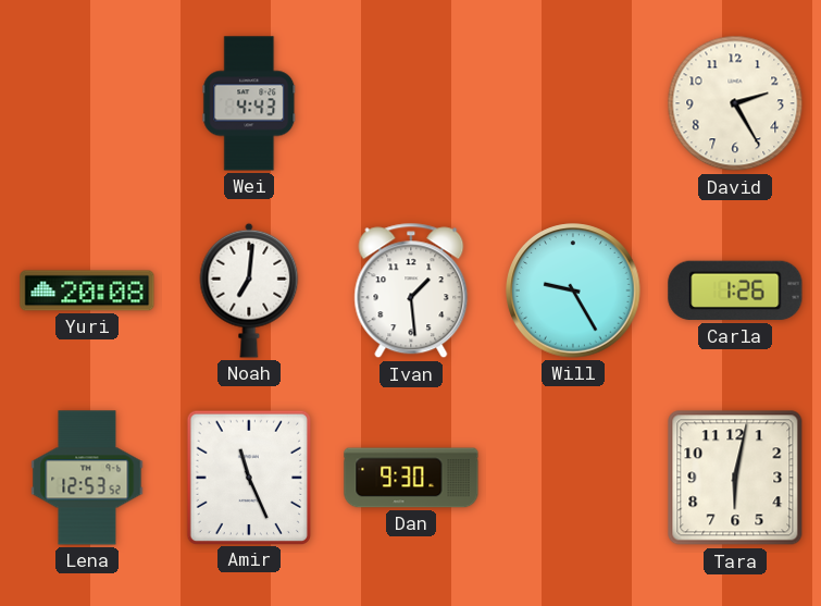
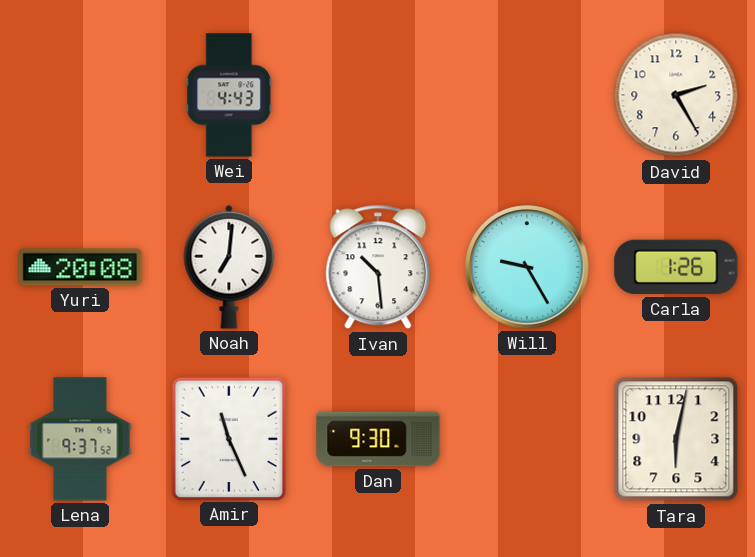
Ivan: 1:29 -> 10:29
Lena: 12:53 -> 9:37
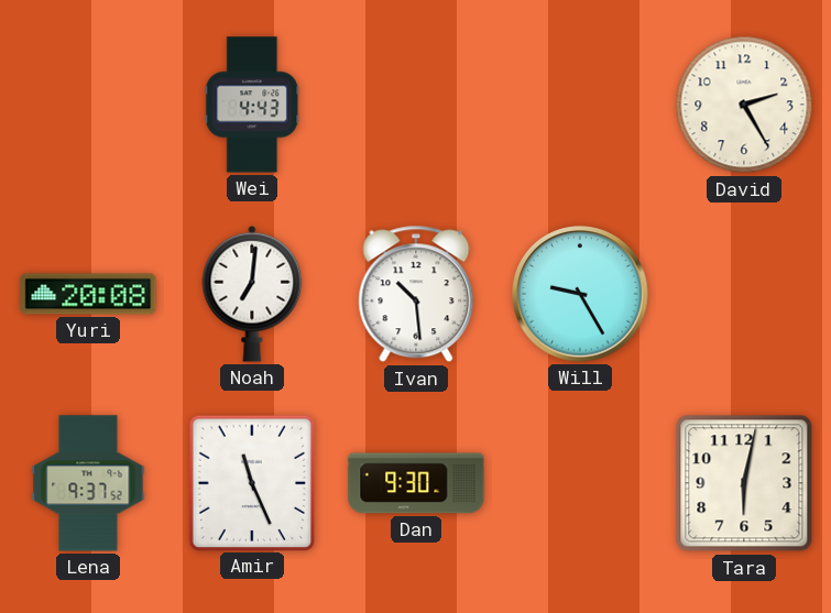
Carla: 1:26 -> none
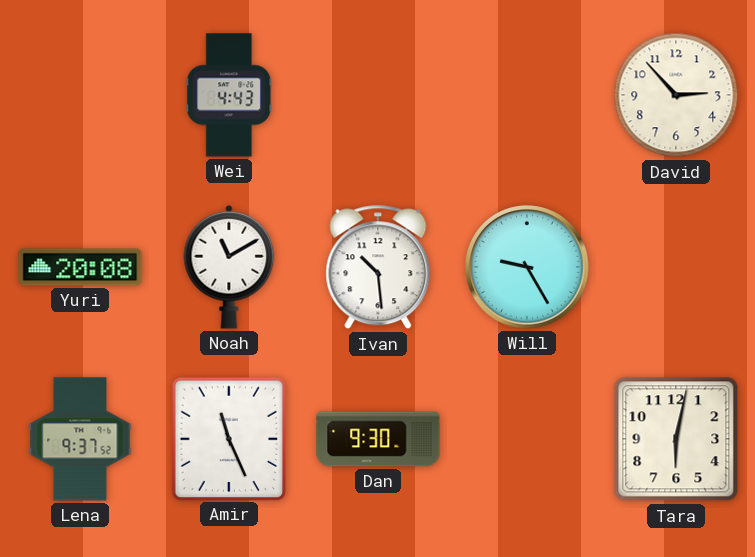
David: 2:25 -> 2:53
Noah: 7:01 -> 11:10
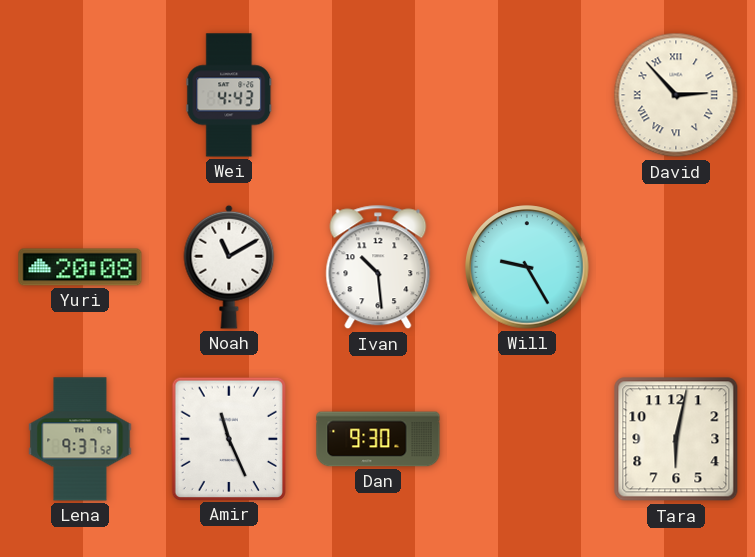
David numerals: Arabic -> Roman
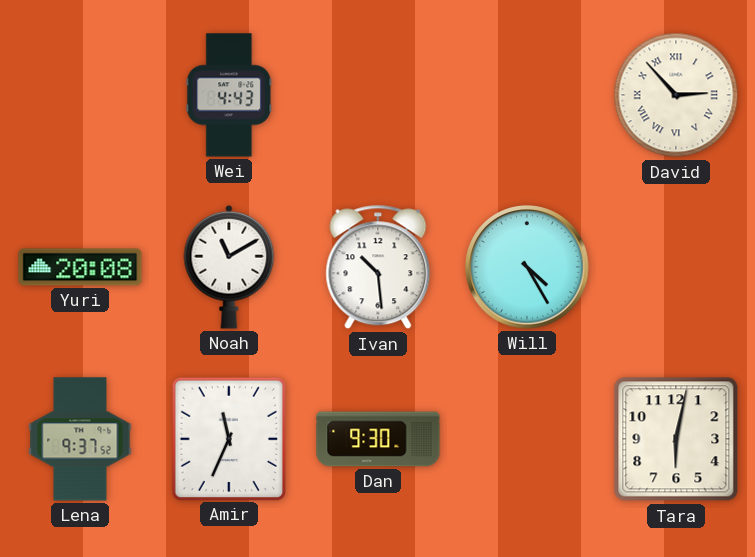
Will: 9:25 -> 4:25
Amir: 11:26 -> 11:34
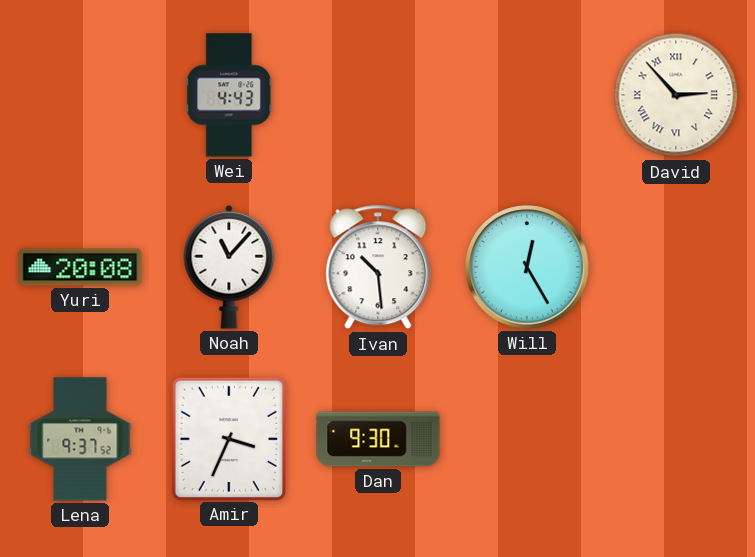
Noah: 11:10 -> 11:07
Will: 4:25 -> 12:25
Amir: 11:34 -> 3:34
Tara: 6:02 -> none
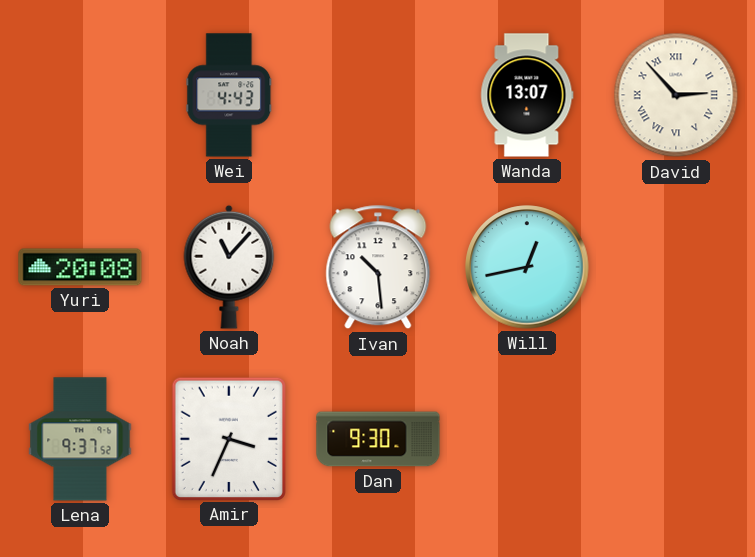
Wanda: none -> 13:07
Will: 12:25 -> 12:43
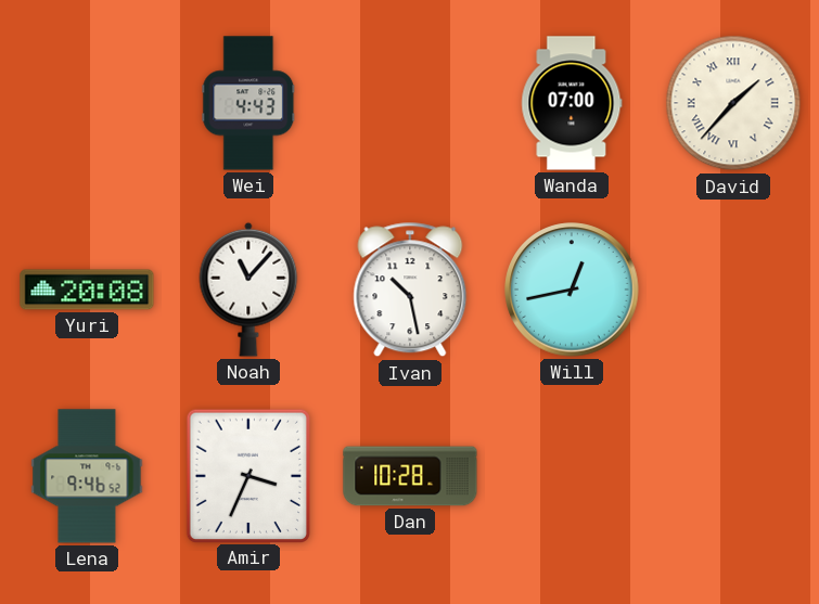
Wanda: 13:07 -> 07:00
David: 2:53 -> 1:37
Ivan: 10:29 -> 10:28
Lena: 9:37 -> 9:46
Dan: 9:30 -> 10:28
